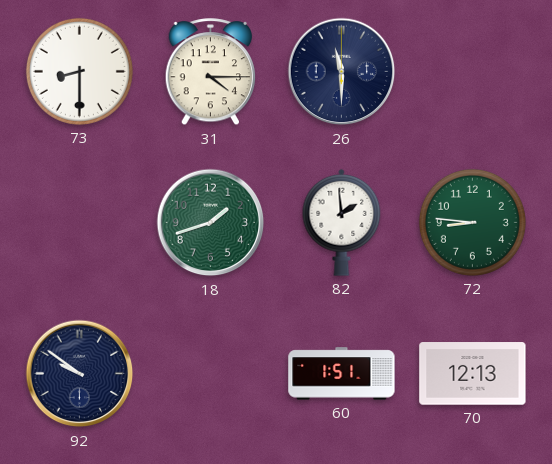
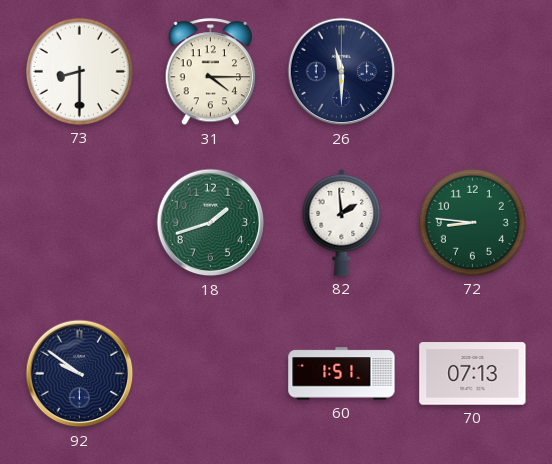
70: 12:13 -> 07:13
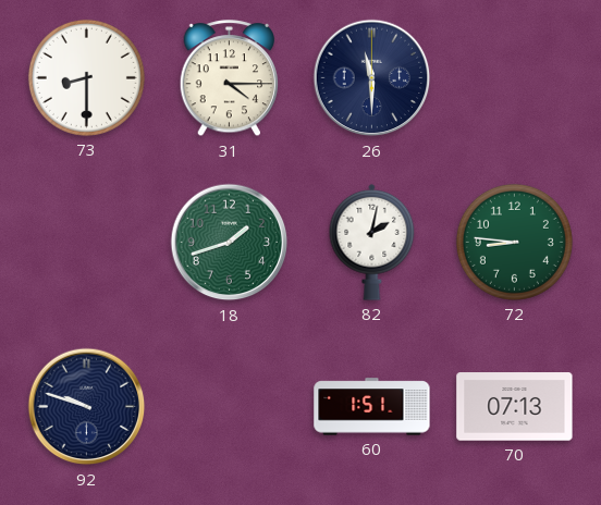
82: 1:59 -> 2:02
92: 9:51 -> 9:48
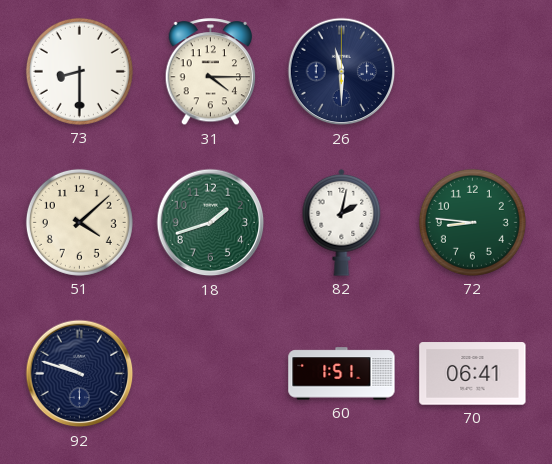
51: none -> 4:08
70: 07:13 -> 06:41
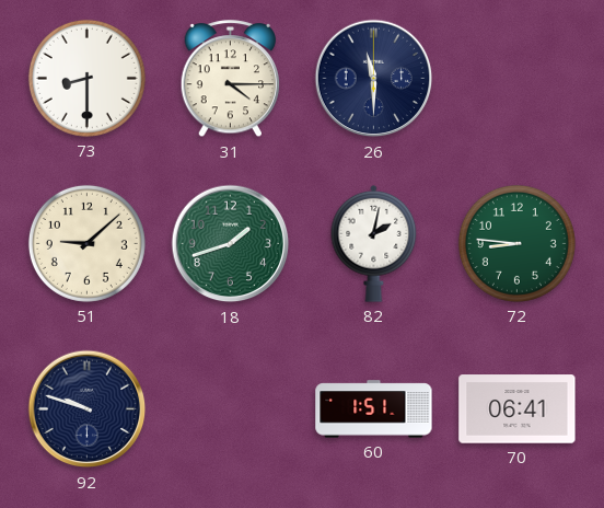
51: 4:08 -> 9:08
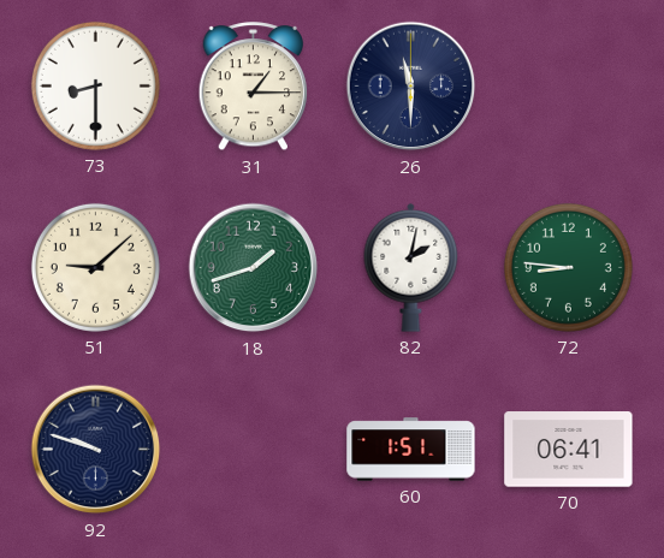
31: 4:15 -> 1:15
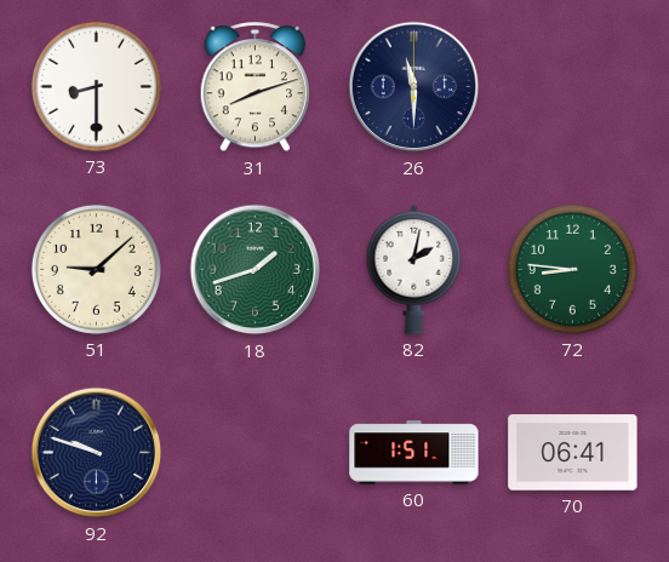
31: 1:15 -> 8:12
